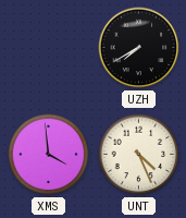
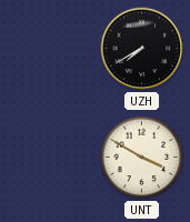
XMS: 3:59 -> none
UNT: 4:26 -> 3:50
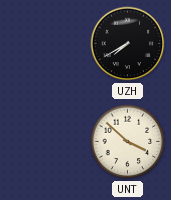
UNT: 3:50 -> 3:52
